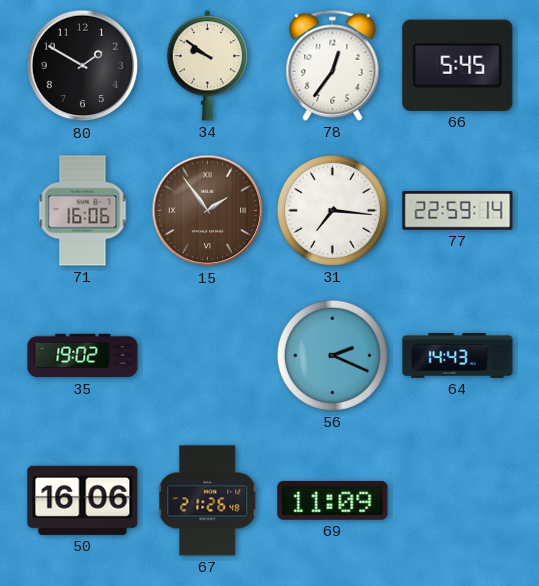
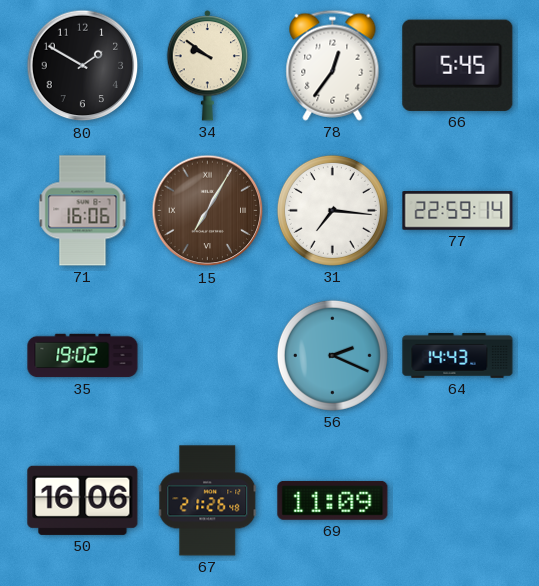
15: 1:54 -> 7:05
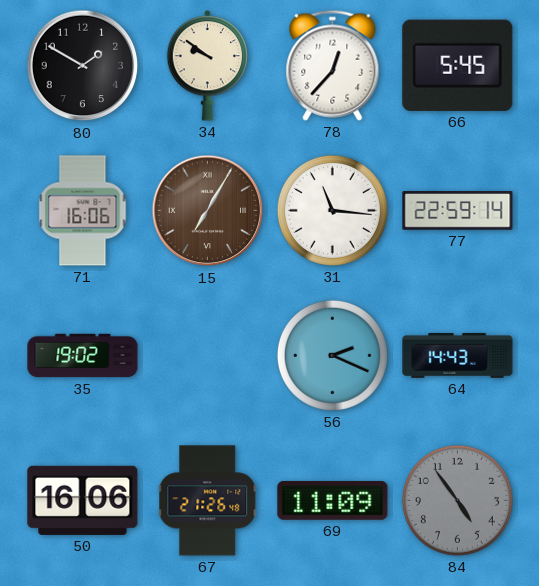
78: 12:36 -> 12:37
31: 7:16 -> 11:16
84: none -> 4:54
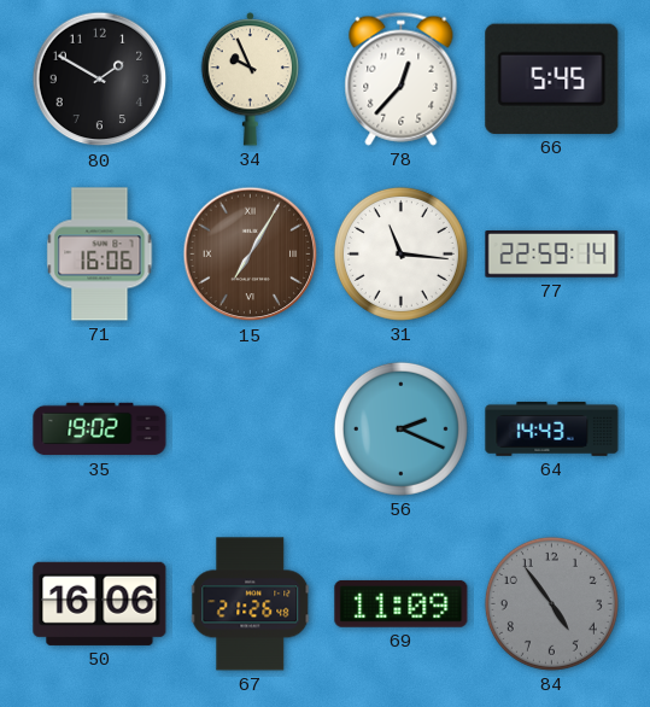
34: 9:51 -> 9:56
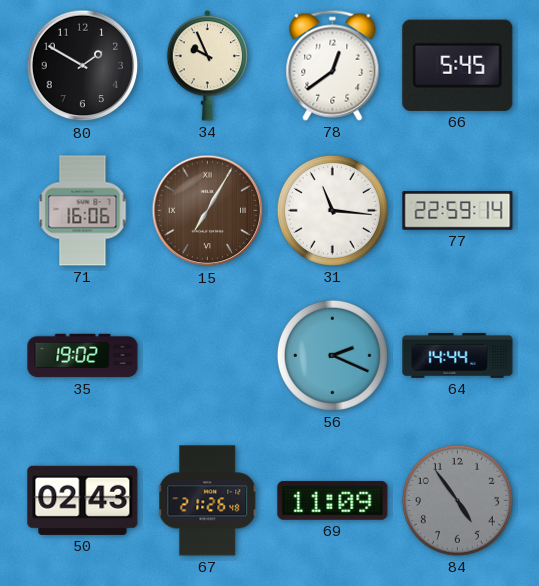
78: 12:37 -> 12:39
64: 14:43 -> 14:44
50: 16:06 -> 02:43
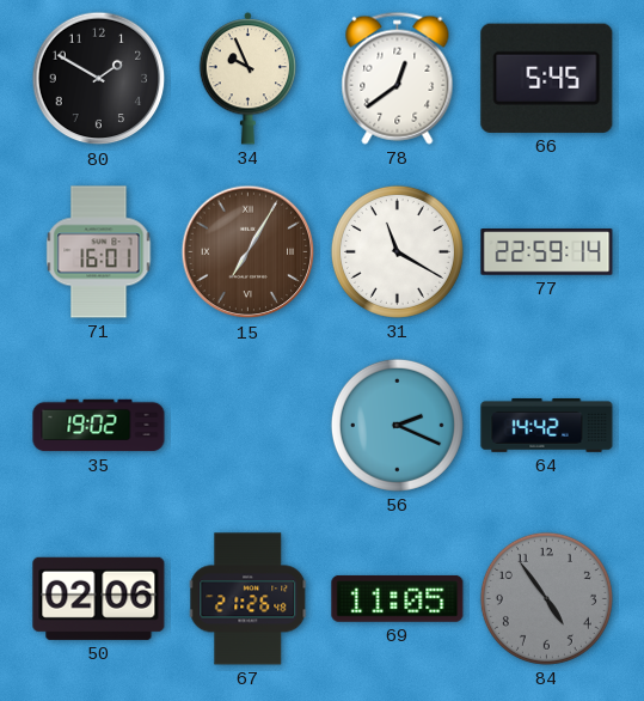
71: 16:06 -> 16:01
31: 11:16 -> 11:20
64: 14:44 -> 14:42
50: 02:43 -> 02:06
69: 11:09 -> 11:05
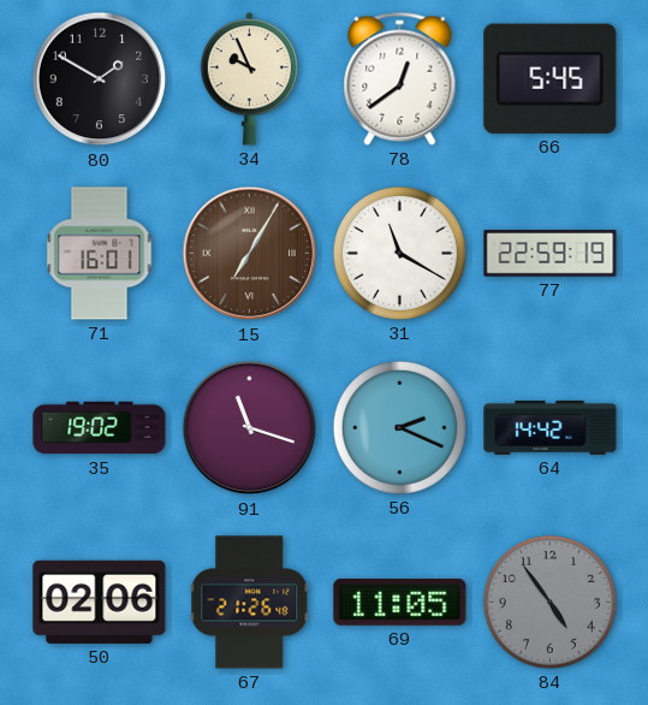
77: 22:59:14 -> 22:59:19
91: none -> 11:18
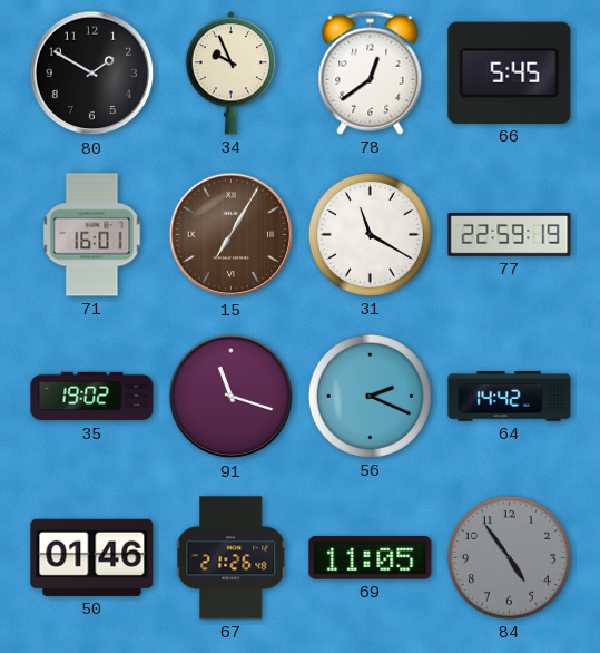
50: 02:06 -> 01:46
